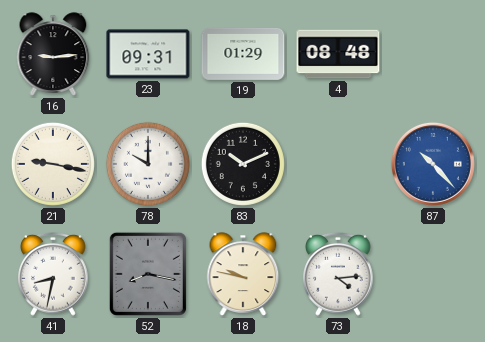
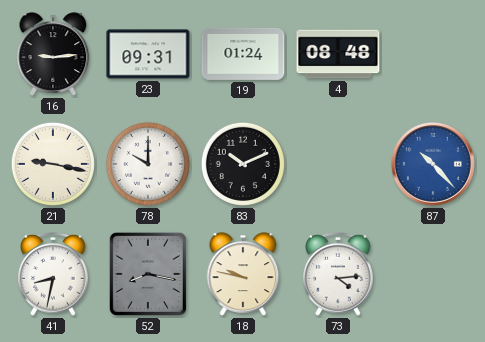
19: 01:29 -> 01:24
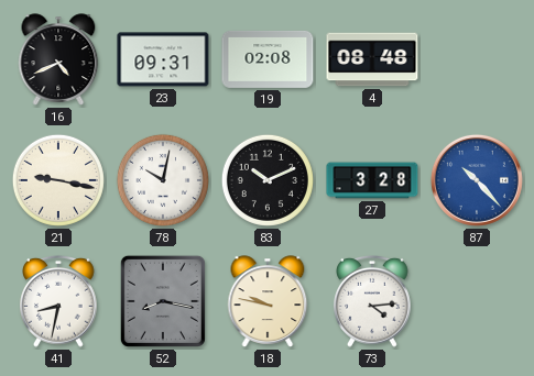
16: 9:14 -> 4:41
19: 01:24 -> 02:08
78: 10:00 -> 10:02
27: none -> 3:28
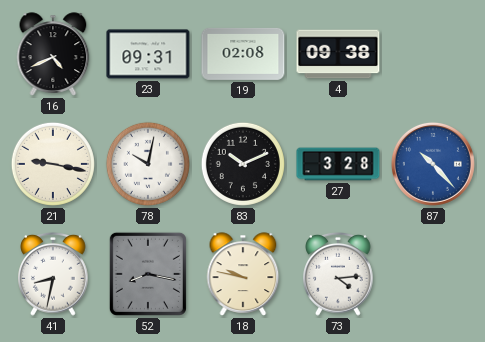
4: 08:48 -> 09:38
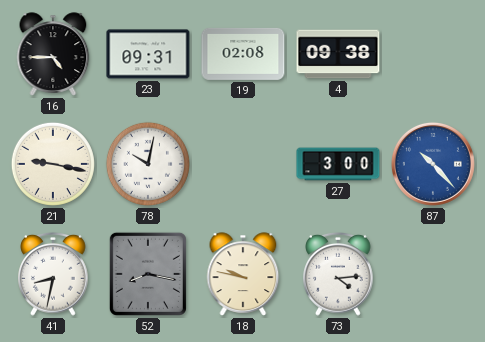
16: 4:41 -> 4:45
83: 10:11 -> none
27: 3:28 -> 3:00
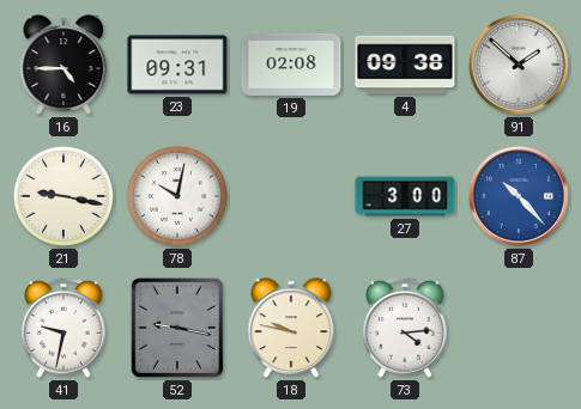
91: none -> 1:52
41: 8:32 -> 9:32
52: 8:17 -> 9:17
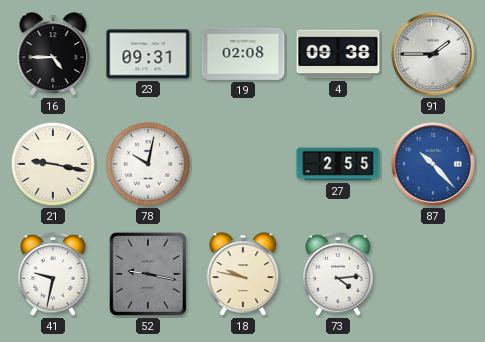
91: 1:52 -> 1:45
27: 3:00 -> 2:55
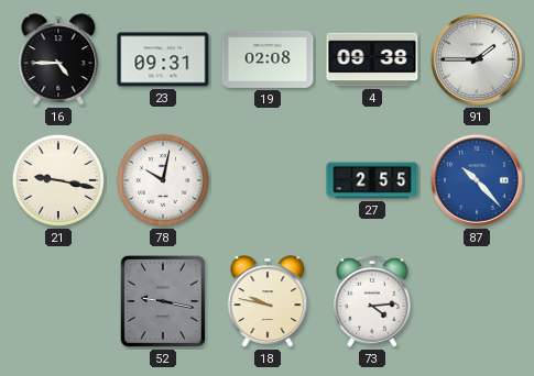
41: 9:32 -> none
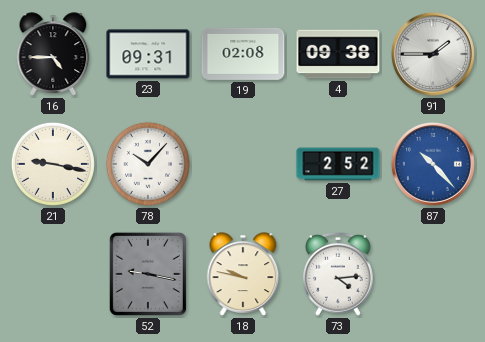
78: 10:02 -> 10:07
27: 2:55 -> 2:52
